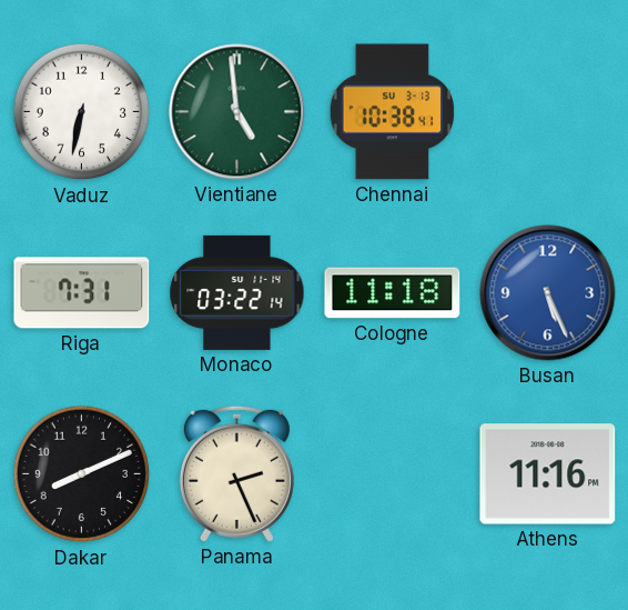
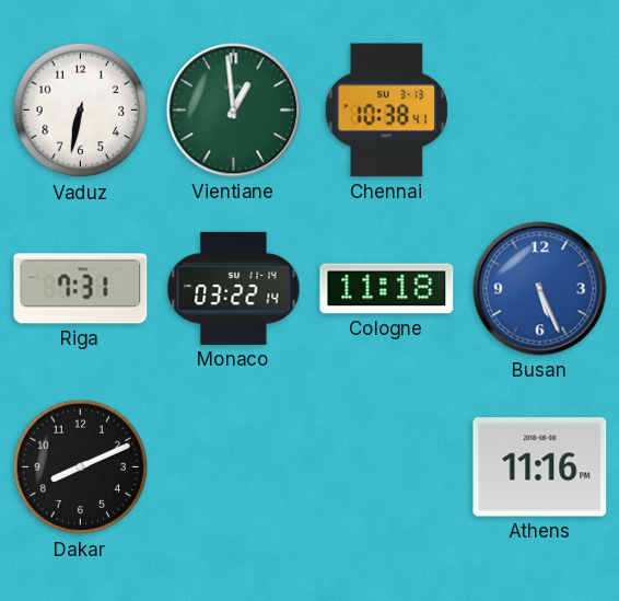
Vientiane: 4:59 -> 12:59
Panama: 2:26 -> none
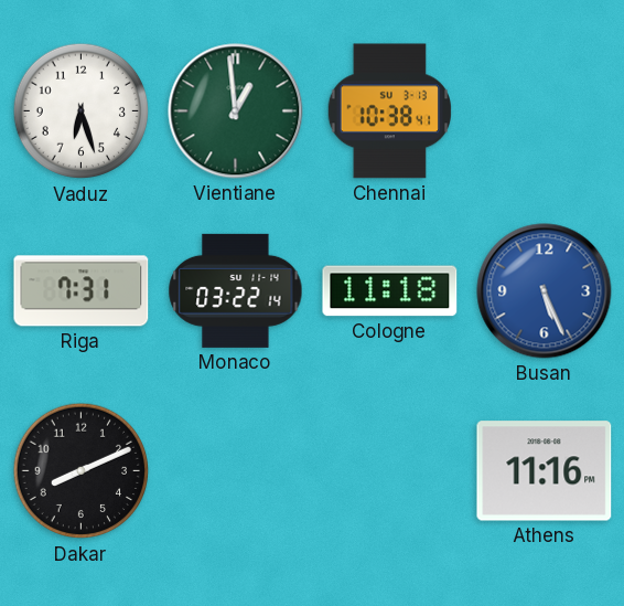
Vaduz: 6:32 -> 6:27
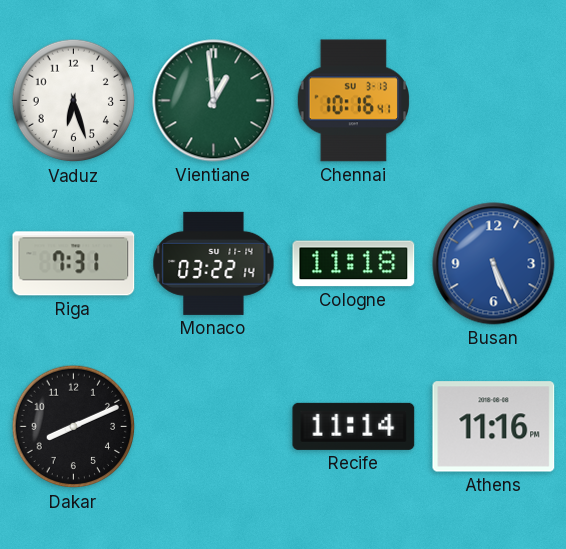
Chennai: 10:38 -> 10:16
Recife: none -> 11:14
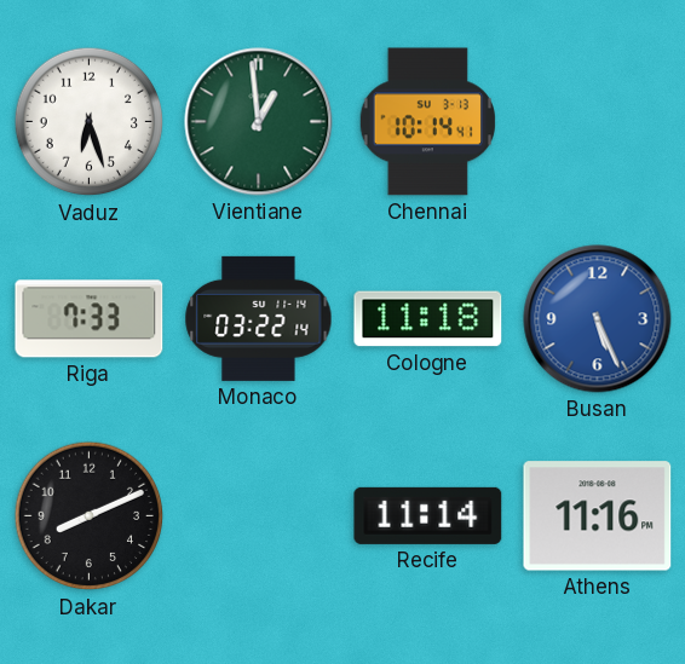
Chennai: 10:16 -> 10:14
Riga: 7:31 -> 7:33
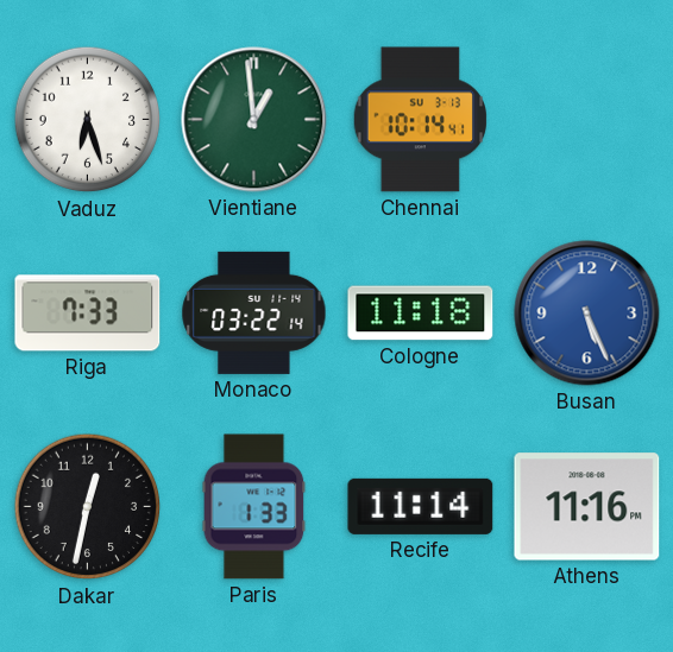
Dakar: 8:11 -> 12:32
Paris: none -> 1:33
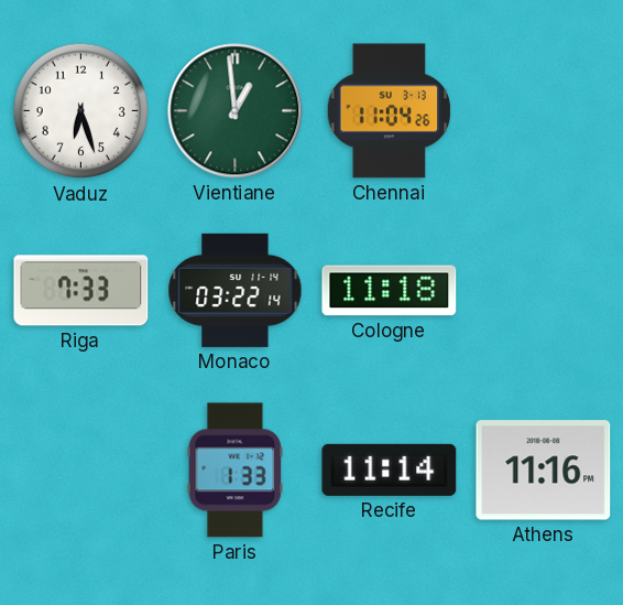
Chennai: 10:14 -> 11:04
Busan: 5:26 -> none
Dakar: 12:32 -> none
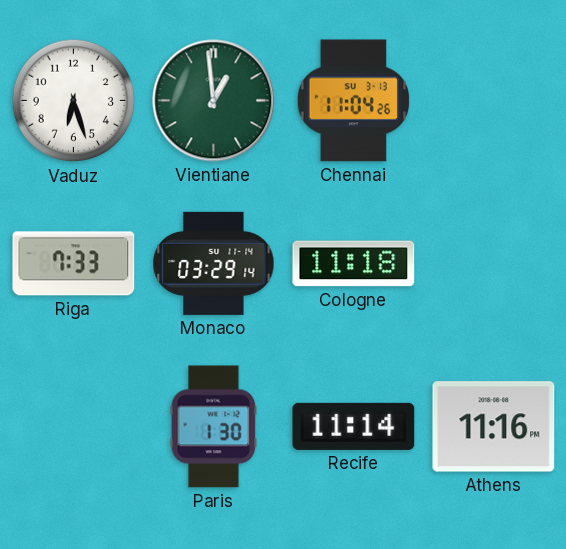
Monaco: 03:22 -> 03:29
Paris: 1:33 -> 1:30
